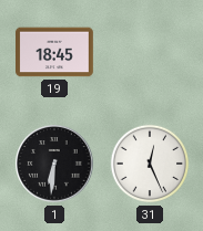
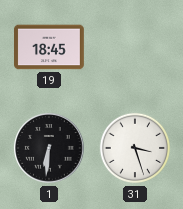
31: 12:26 -> 3:27
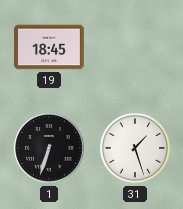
1: 6:31 -> 6:33
31: 3:27 -> 1:27
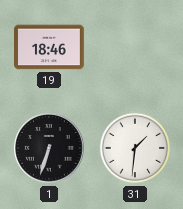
19: 18:45 -> 18:46
31: 1:27 -> 1:31
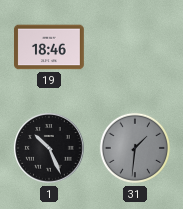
1: 6:33 -> 10:26
31 dial: white -> grey
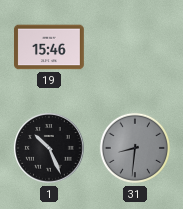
19: 18:46 -> 15:46
31: 1:31 -> 8:31
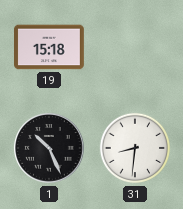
19: 15:46 -> 15:18
31 dial: grey -> white
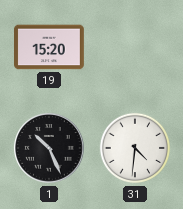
19: 15:18 -> 15:20
31: 8:31 -> 4:31
